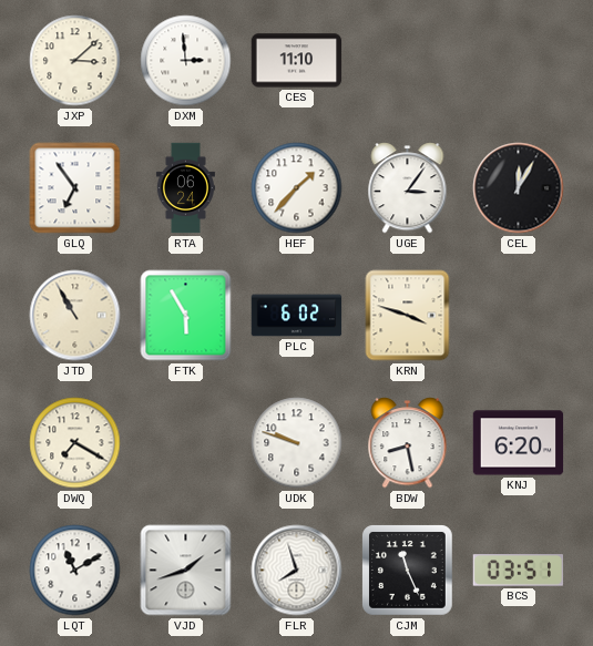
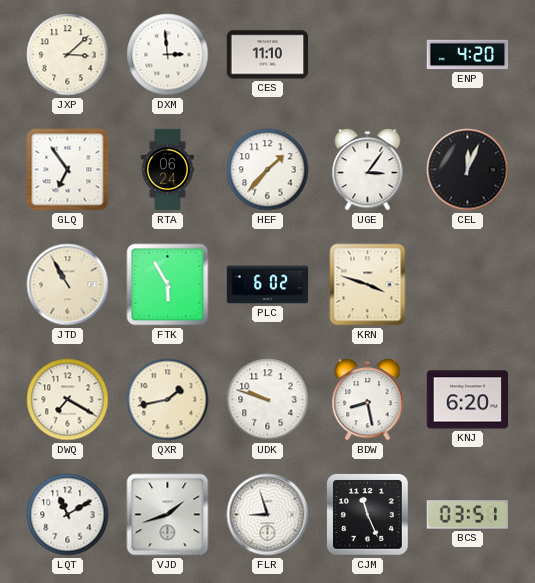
ENP: none -> 4:20
CEL: 12:05 -> 12:04
QXR: none -> 1:43
FLR: 7:57 -> 8:57
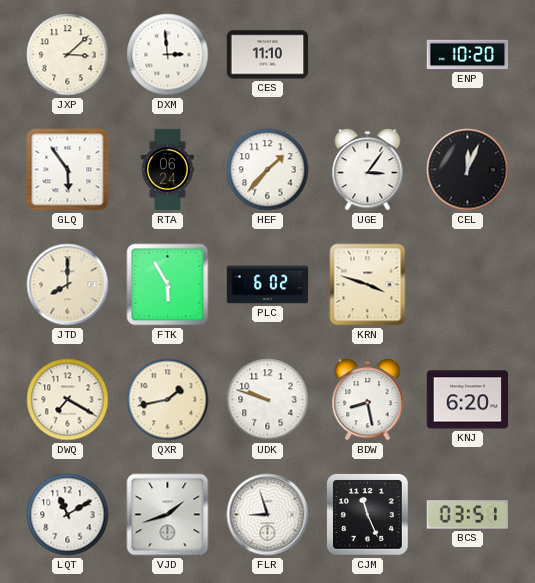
ENP: 4:20 -> 10:20
GLQ: 6:54 -> 5:54
JTD: 10:55 -> 8:00
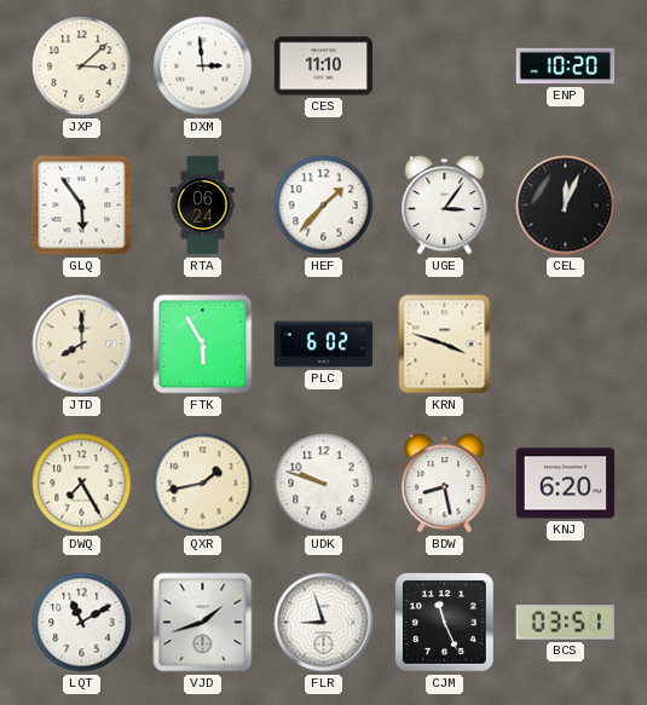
DWQ: 7:20 -> 7:25
